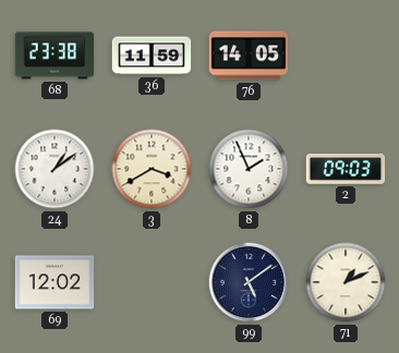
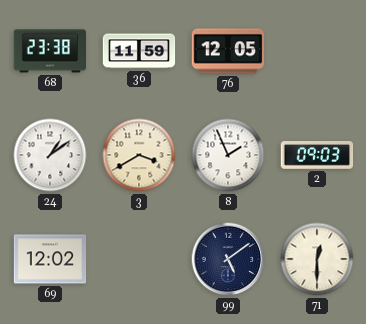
76: 14:05 -> 12:05
71: 1:11 -> 12:30
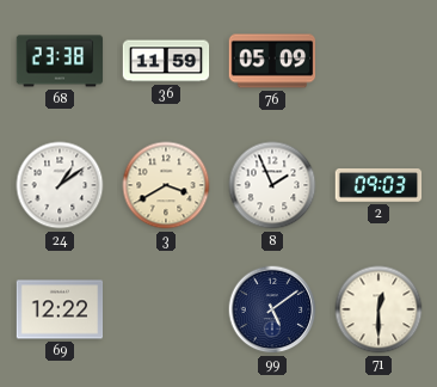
76: 12:05 -> 05:09
69: 12:02 -> 12:22
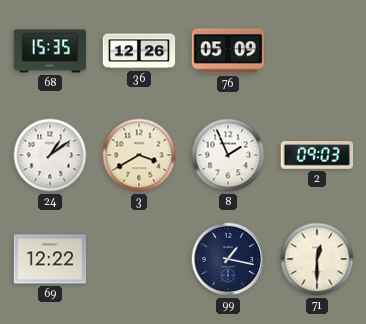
68: 23:38 -> 15:35
36: 11:59 -> 12:26
99: 5:09 -> 1:17
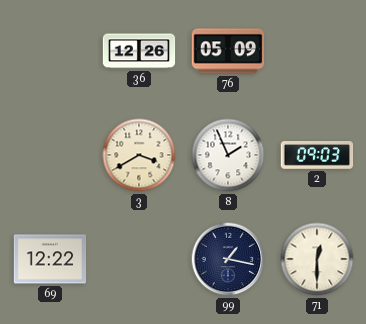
68: 15:35 -> none
24: 1:09 -> none
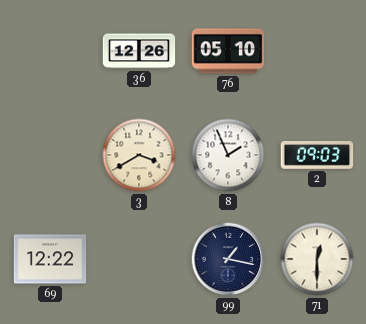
76: 05:09 -> 05:10
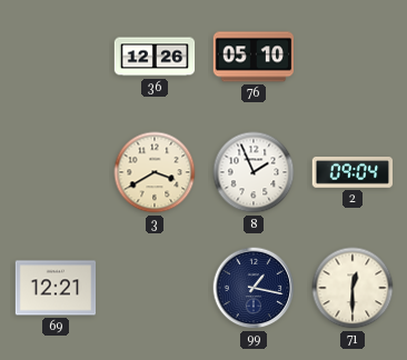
2: 09:03 -> 09:04
69: 12:22 -> 12:21
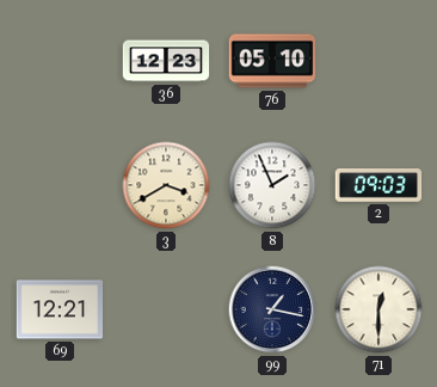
36: 12:26 -> 12:23
2: 09:04 -> 09:03
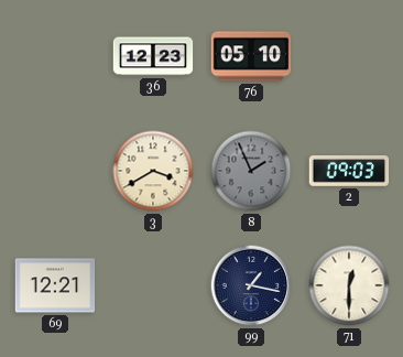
8 dial: white -> grey
